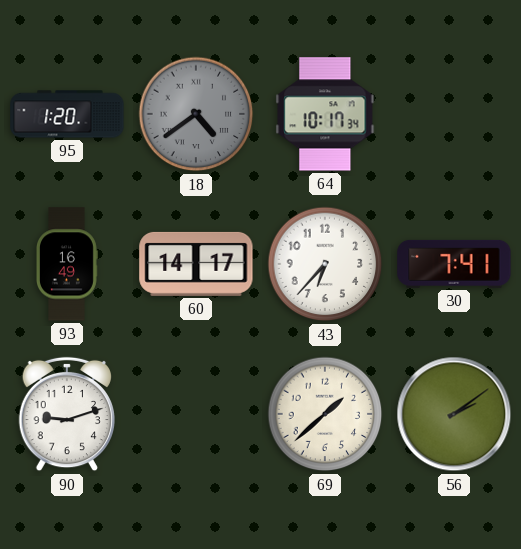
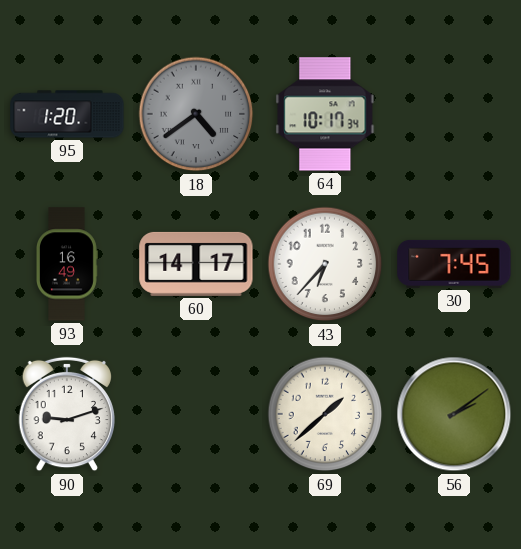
30: 7:41 -> 7:45
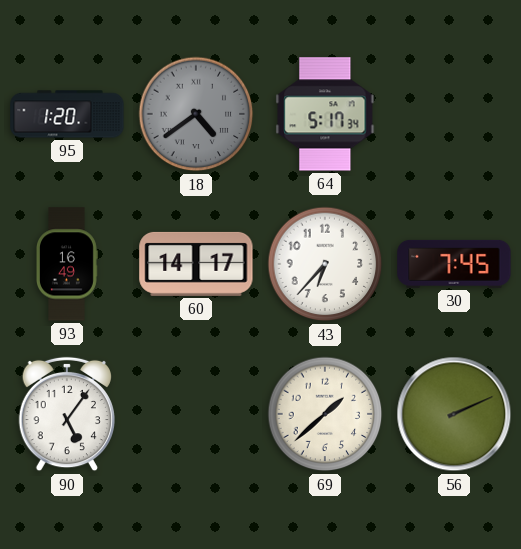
64: 10:17 -> 5:17
90: 9:12 -> 5:06
56: 2:09 -> 2:11
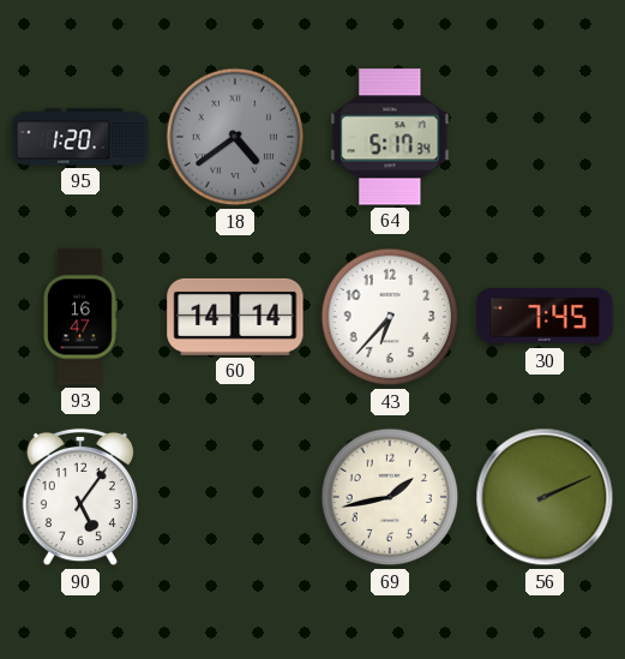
93: 16:49 -> 16:47
60: 14:17 -> 14:14
69: 1:38 -> 1:43
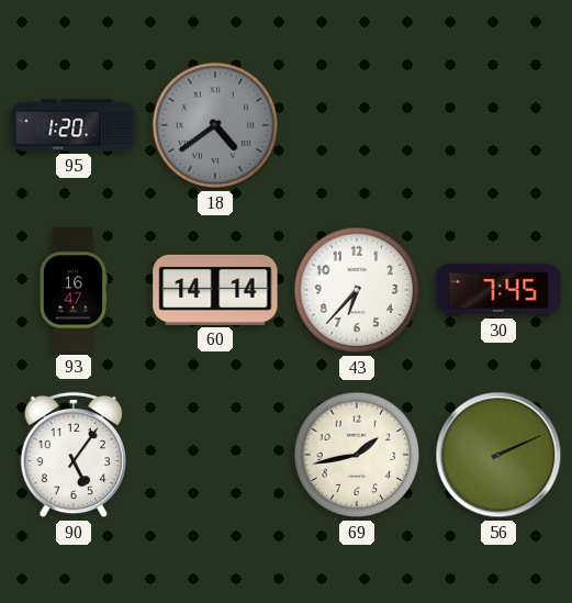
64: 5:17 -> none
